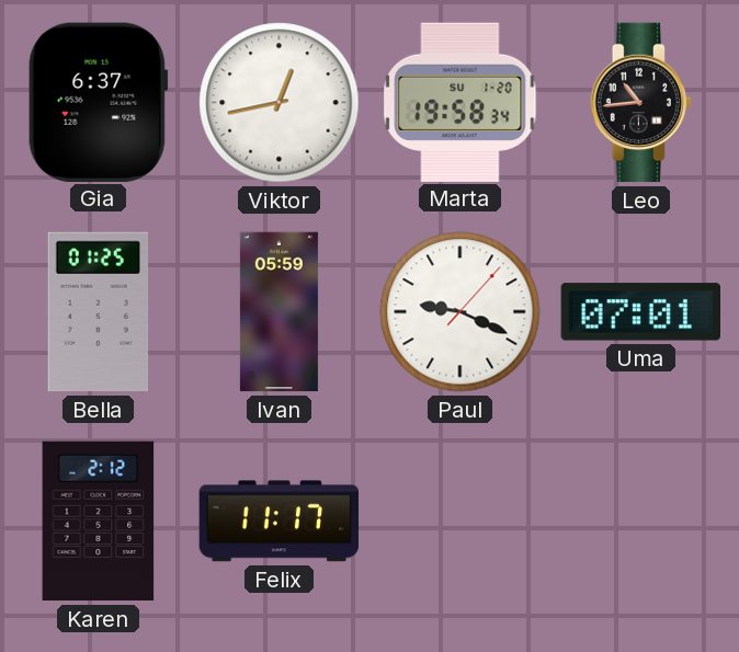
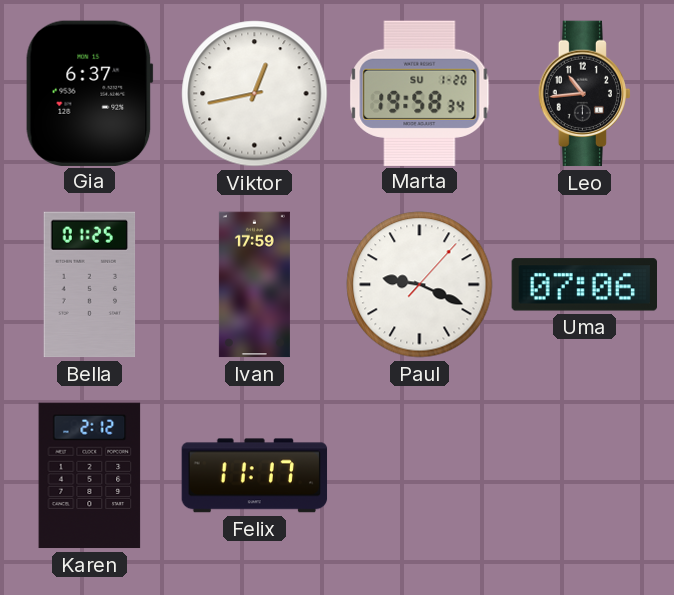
Ivan: 05:59 -> 17:59
Uma: 07:01 -> 07:06
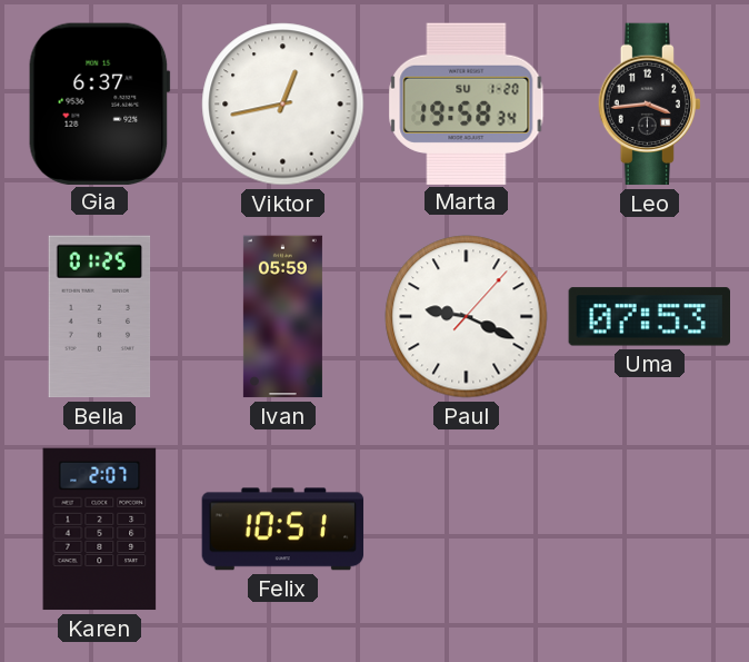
Leo: 10:44 -> 3:44
Ivan: 17:59 -> 05:59
Uma: 07:06 -> 07:53
Karen: 2:12 -> 2:07
Felix: 11:17 -> 10:51
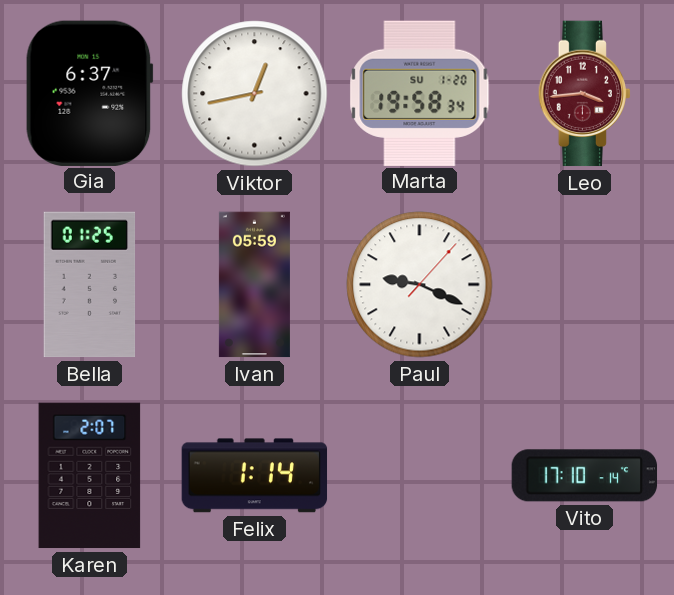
Leo dial: black -> burgundy
Uma: 07:53 -> none
Felix: 10:51 -> 1:14
Vito: none -> 17:10
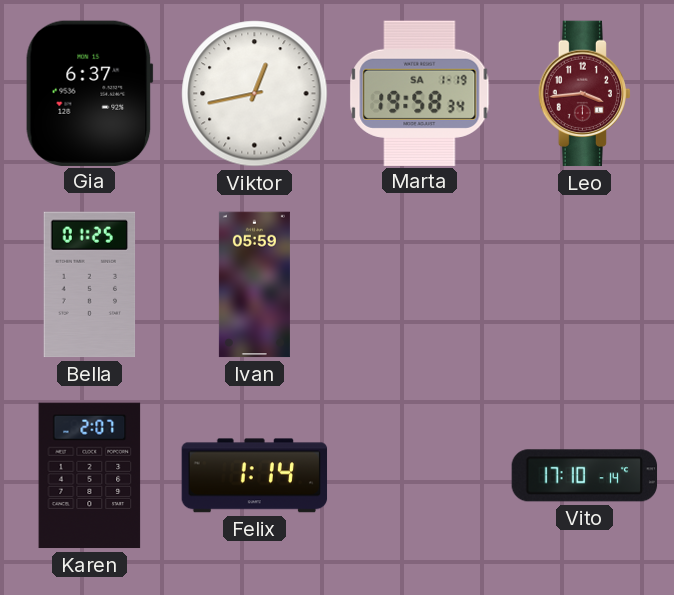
Marta date: SU 1-20 -> SA 1-19
Paul: 9:19 -> none
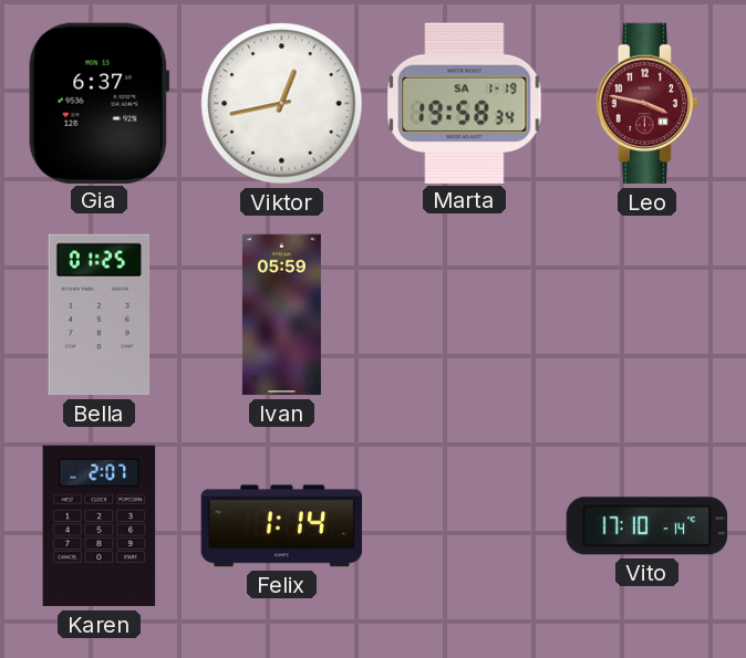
Leo: 3:44 -> 3:47
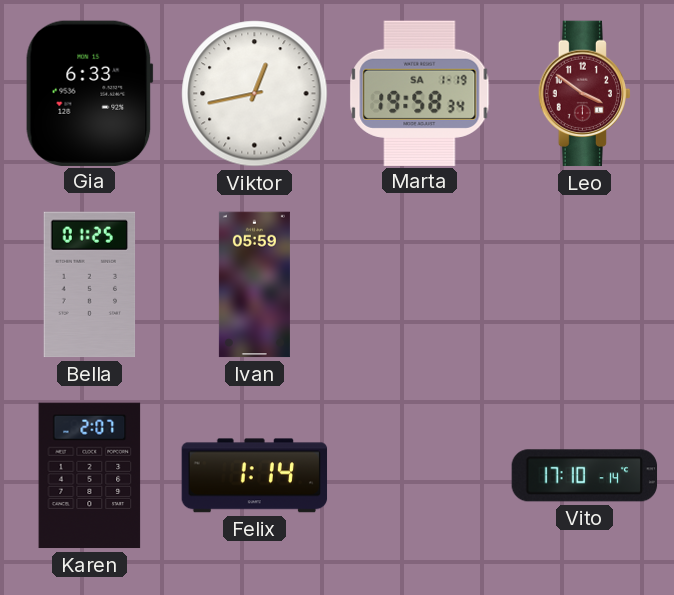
Gia: 6:37 -> 6:33
Leo: 3:47 -> 3:51
